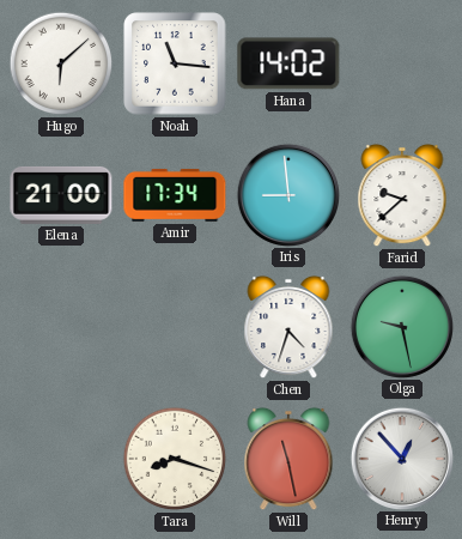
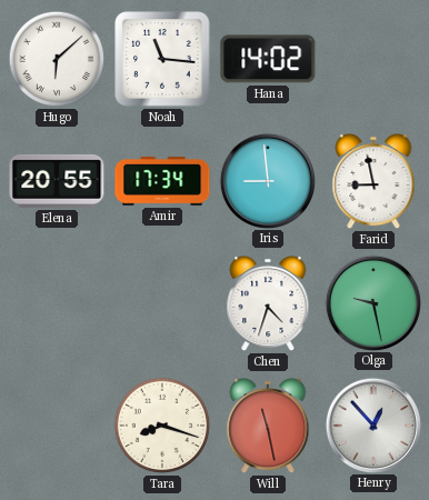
Elena: 21:00 -> 20:55
Farid: 9:38 -> 8:58
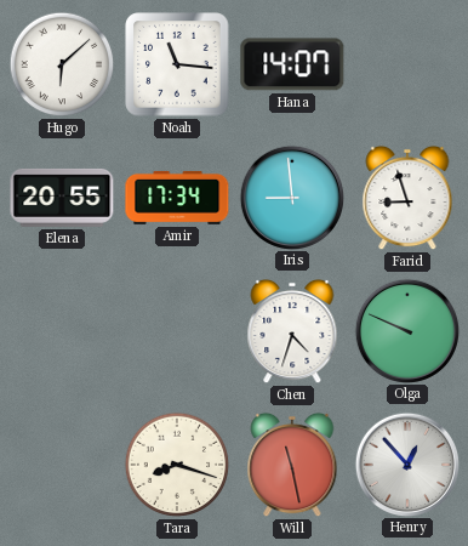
Hana: 14:02 -> 14:07
Farid: 8:58 -> 8:57
Olga: 9:28 -> 9:49
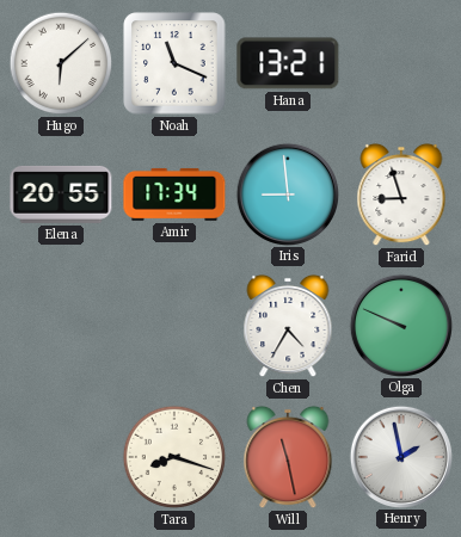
Noah: 11:16 -> 11:19
Hana: 14:07 -> 13:21
Chen: 4:33 -> 4:35
Henry: 12:53 -> 1:58
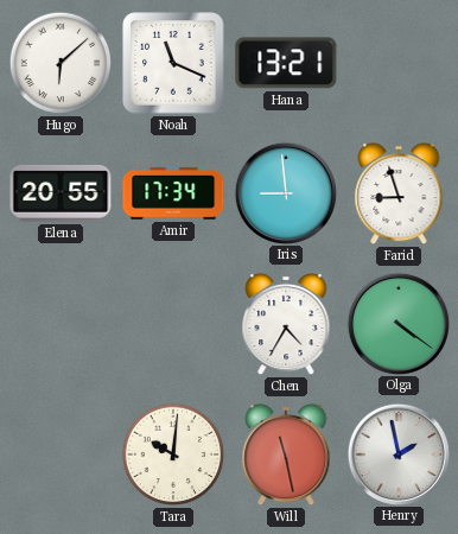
Olga: 9:49 -> 4:21
Tara: 8:18 -> 10:01
